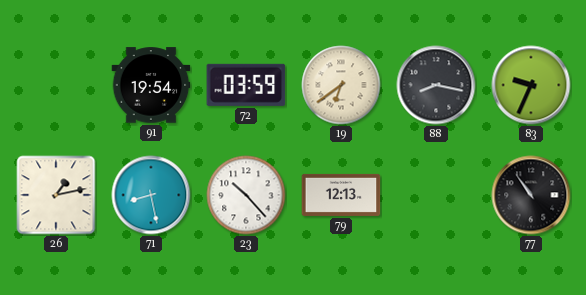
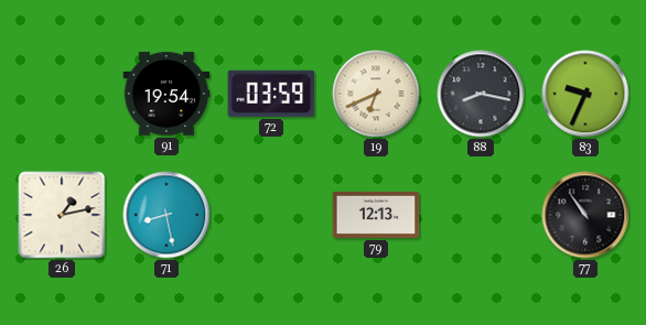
19: 6:39 -> 6:41
23: 10:23 -> none
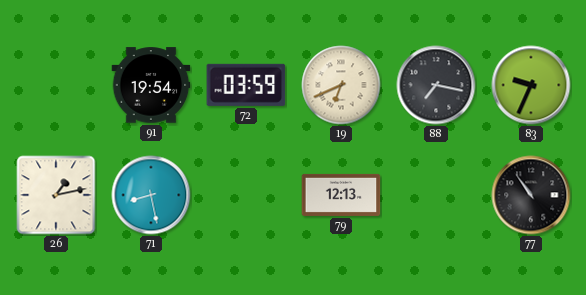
88: 8:17 -> 7:17
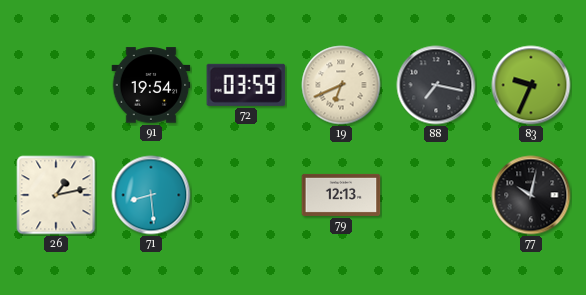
71: 8:28 -> 8:29
77: 10:54 -> 10:02
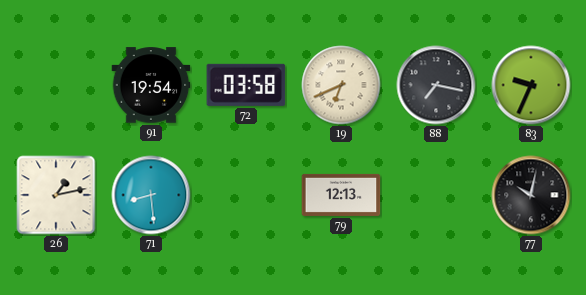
72: 03:59 -> 03:58
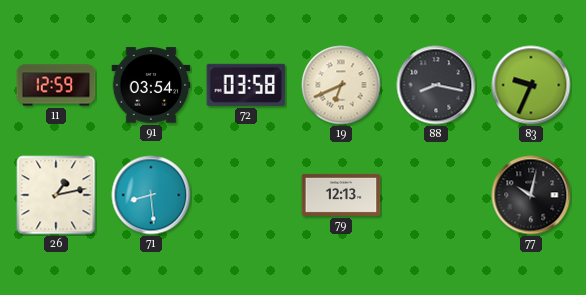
11: none -> 12:59
91: 19:54 -> 03:54
88: 7:17 -> 8:17
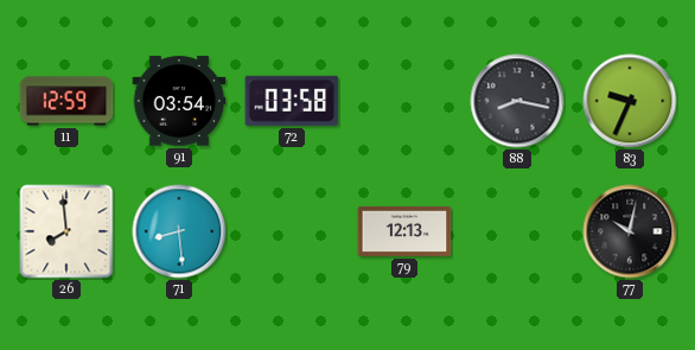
19: 6:41 -> none
26: 1:13 -> 7:59
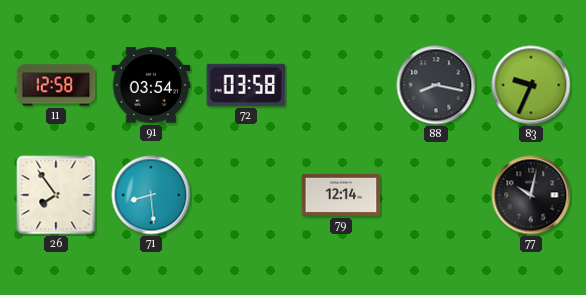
11: 12:59 -> 12:58
26: 7:59 -> 7:54
79: 12:13 -> 12:14
